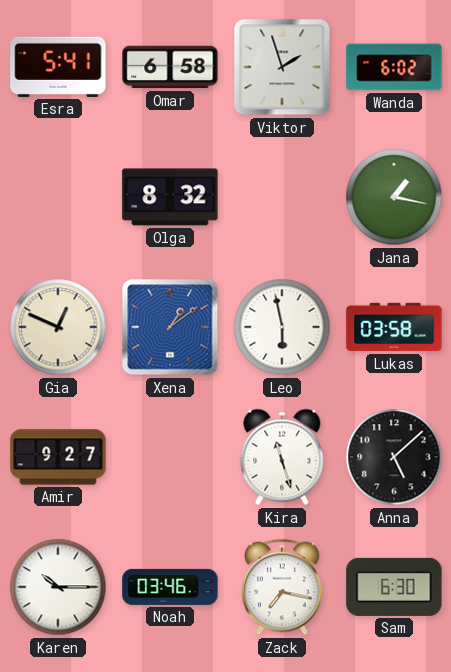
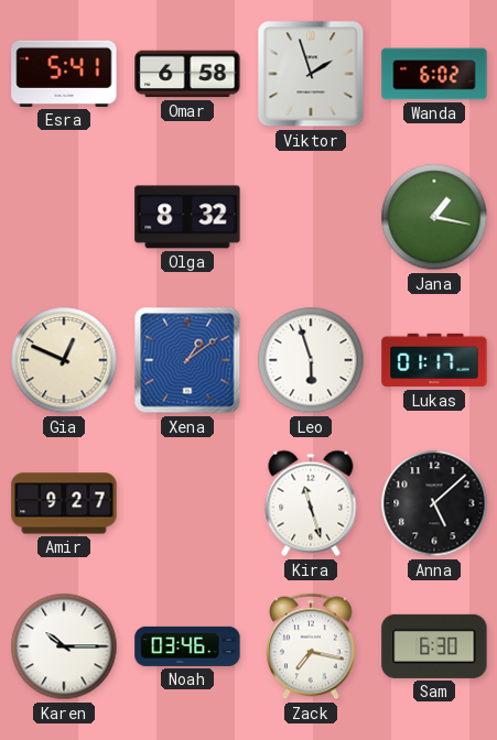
Leo: 5:58 -> 5:57
Lukas: 03:58 -> 01:17
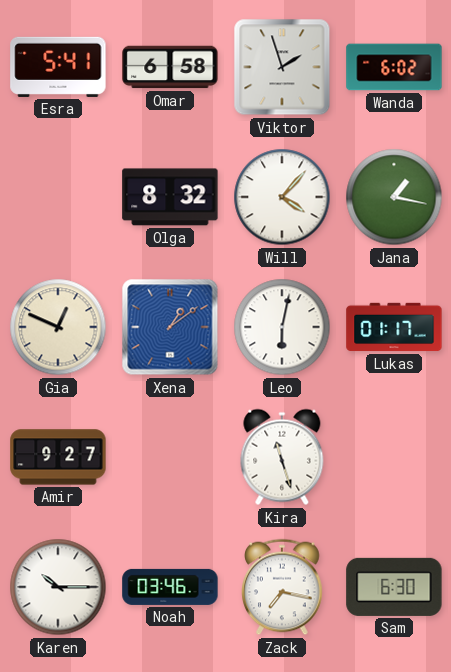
Will: none -> 4:07
Leo: 5:57 -> 6:02
Anna: 5:08 -> none
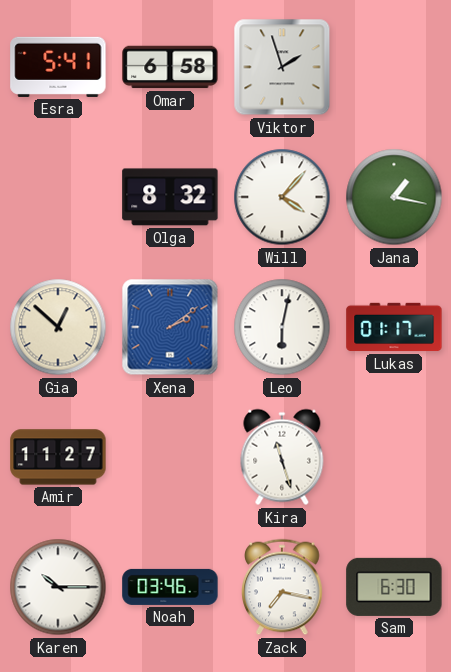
Wanda: 6:02 -> none
Gia: 12:49 -> 12:52
Xena: 1:09 -> 2:09
Amir: 9:27 -> 11:27
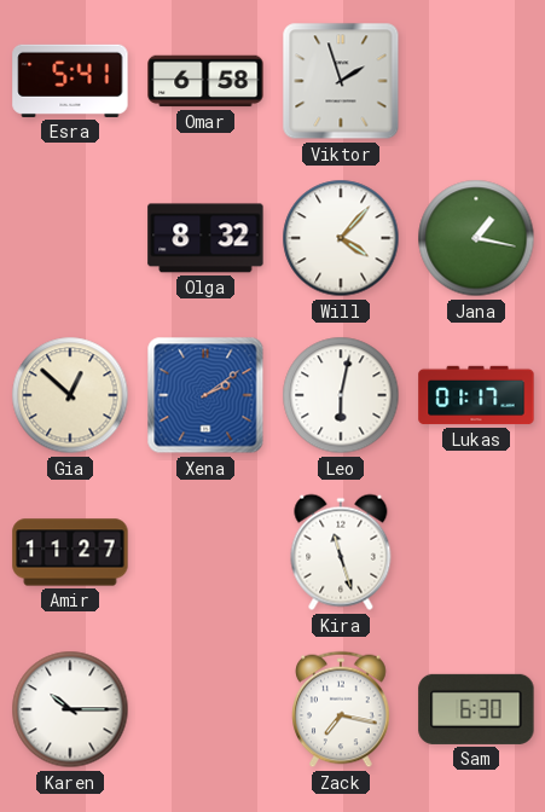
Noah: 03:46 -> none
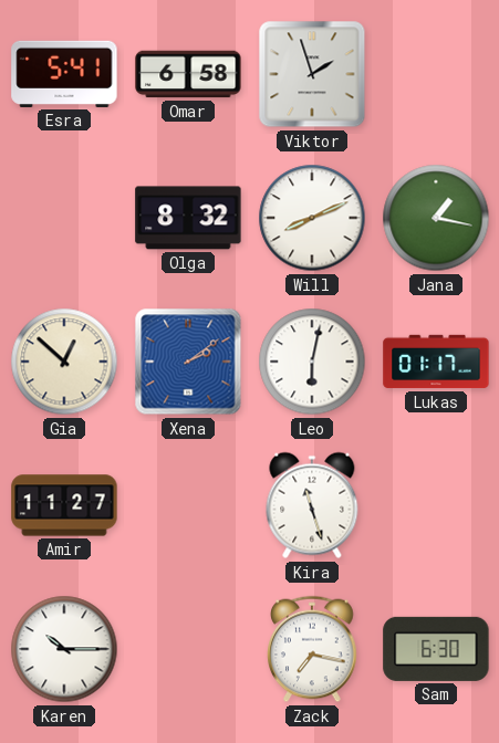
Will: 4:07 -> 8:11
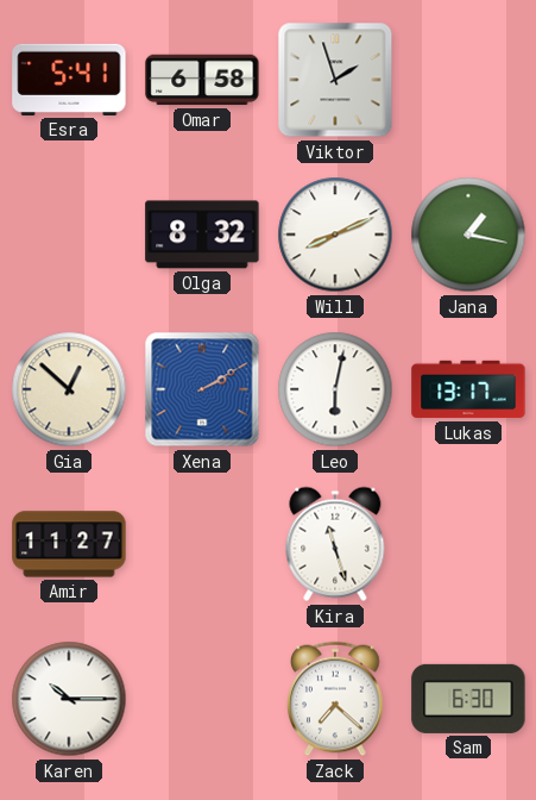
Xena: 2:09 -> 2:10
Lukas: 01:17 -> 13:17
Zack: 7:17 -> 7:22
